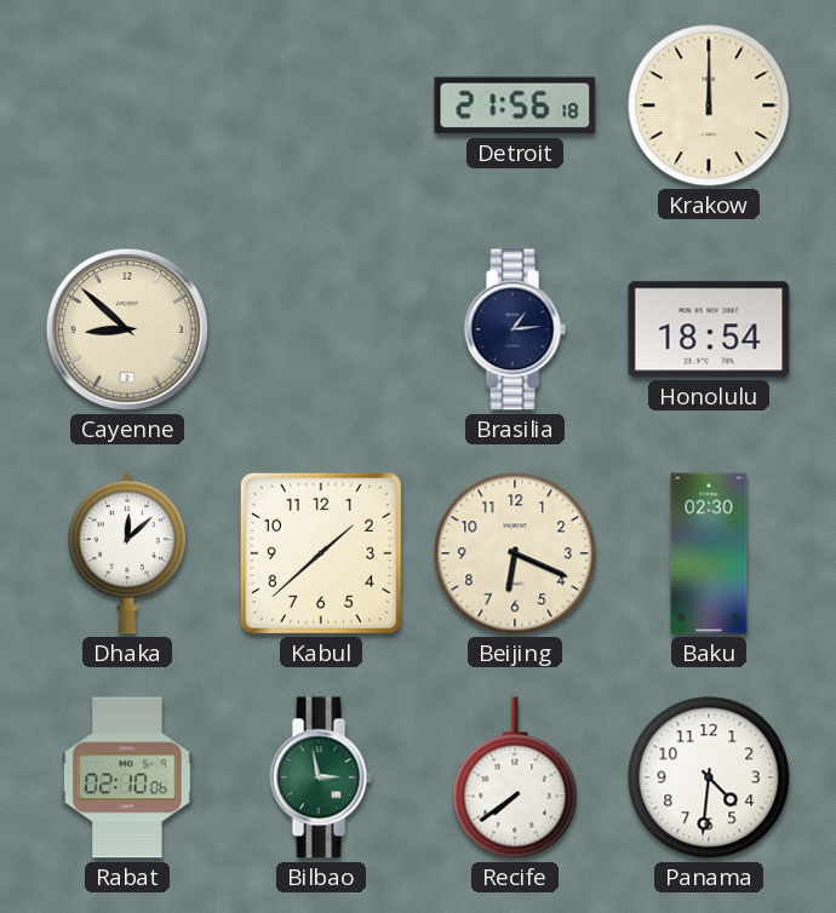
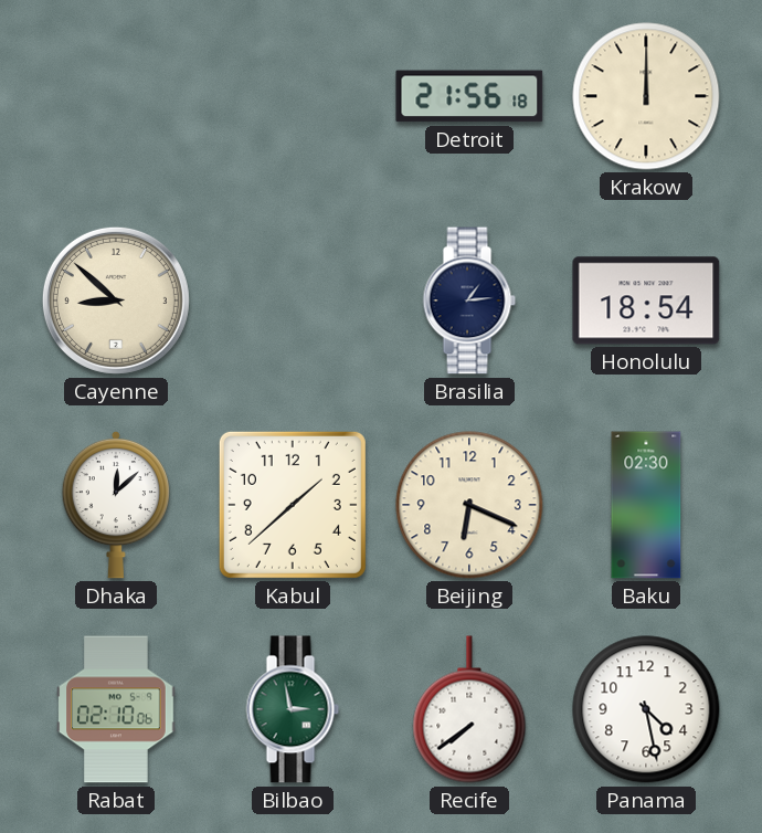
Panama: 4:31 -> 4:28
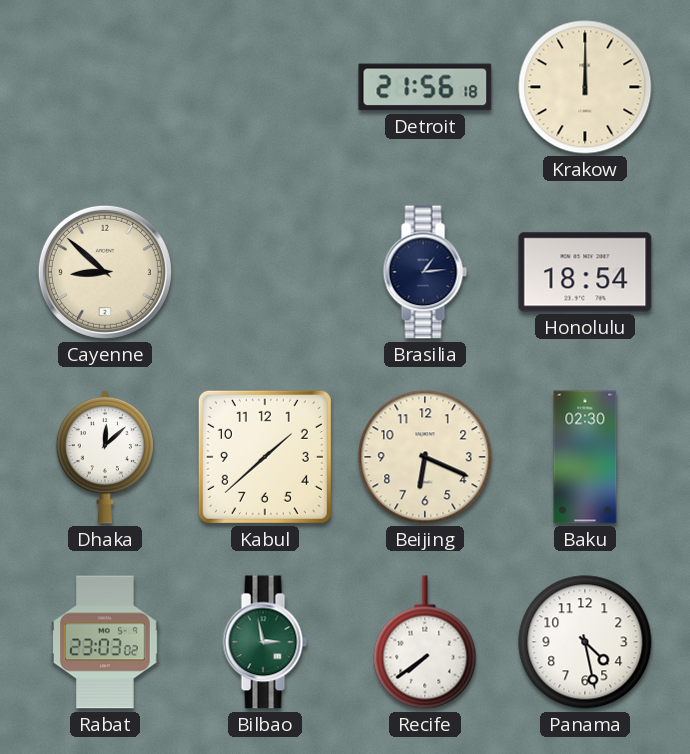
Rabat: 02:10 -> 23:03
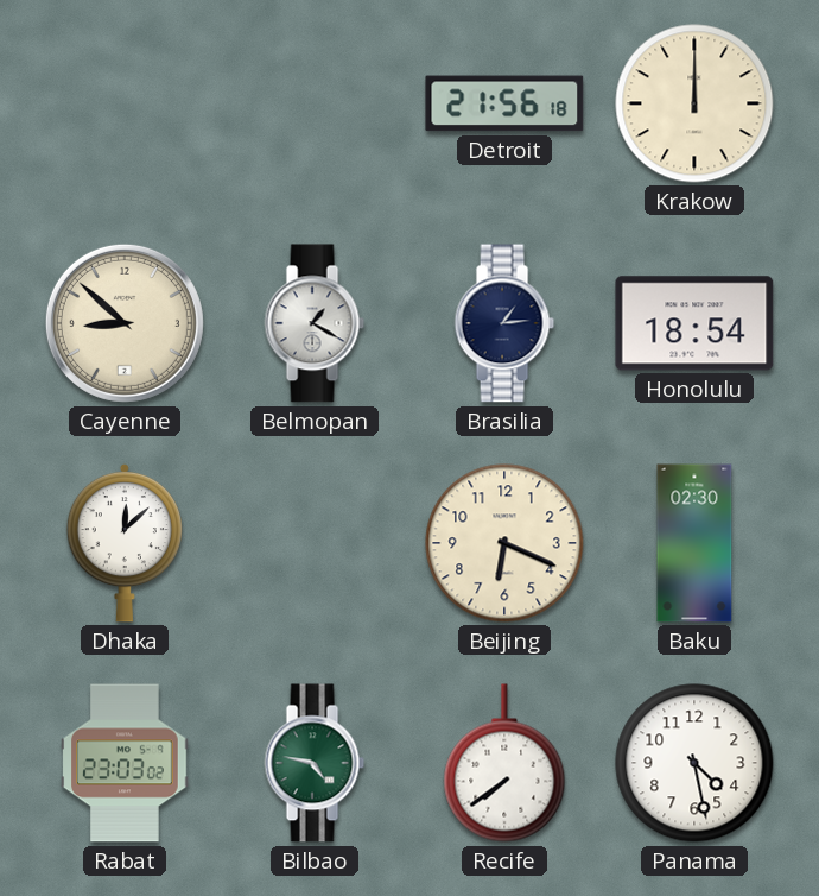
Belmopan: none -> 1:20
Kabul: 1:38 -> none
Bilbao: 2:58 -> 4:47
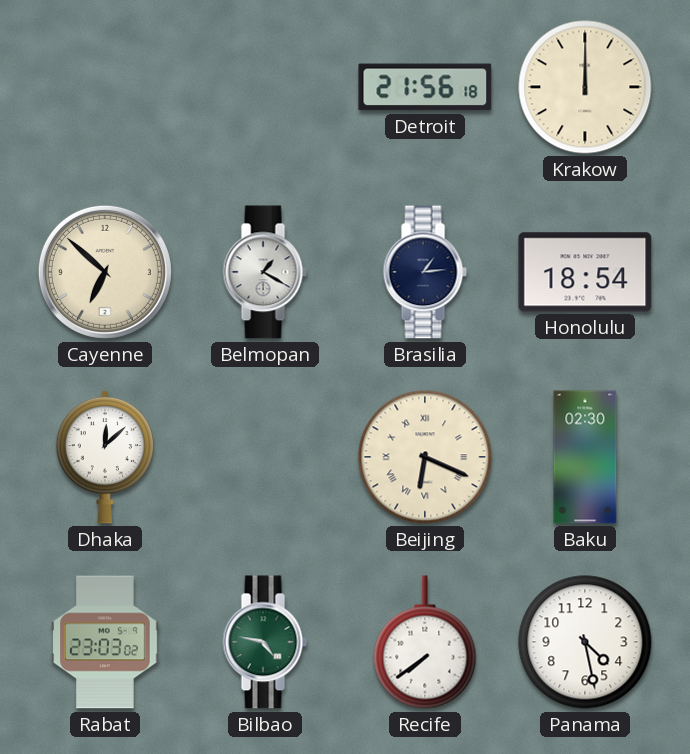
Cayenne: 8:52 -> 6:52
Beijing numerals: Arabic -> Roman
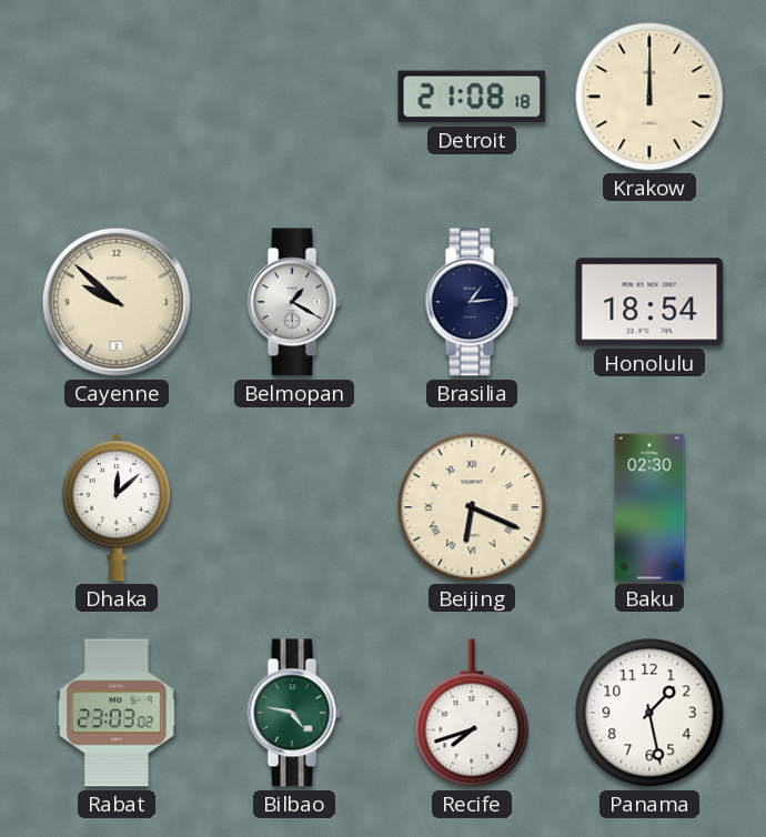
Detroit: 21:56 -> 21:08
Cayenne: 6:52 -> 9:52
Recife: 7:39 -> 7:42
Panama: 4:28 -> 1:28
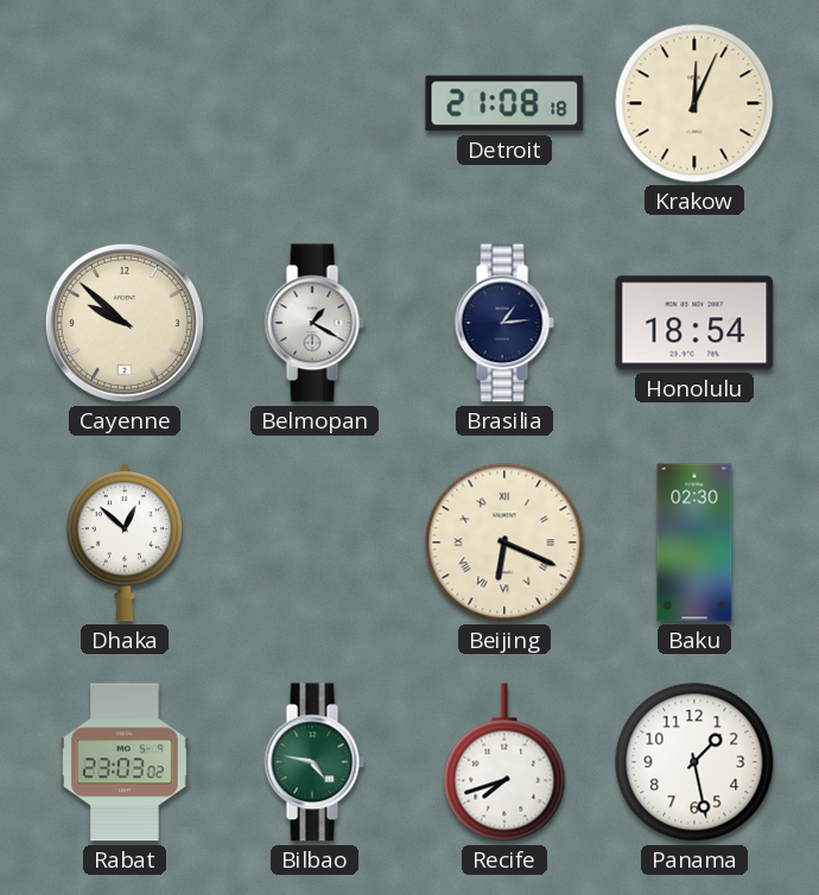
Krakow: 12:00 -> 12:04
Dhaka: 12:08 -> 12:52
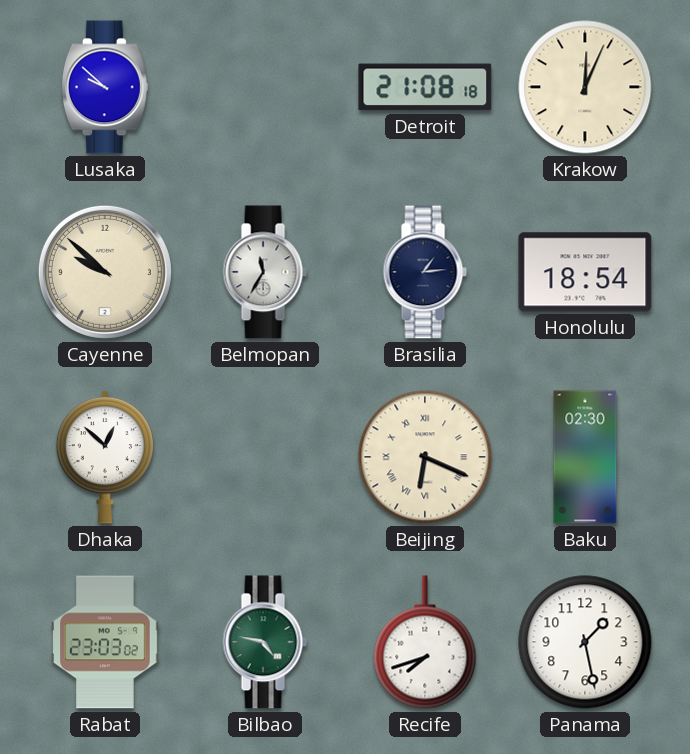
Lusaka: none -> 9:52
Belmopan: 1:20 -> 11:35
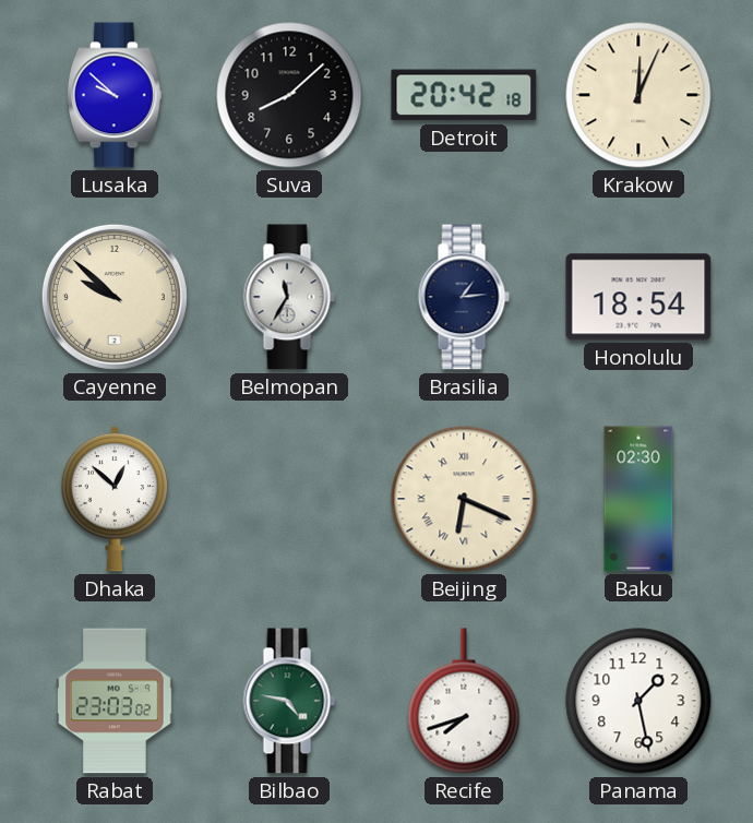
Suva: none -> 8:08
Detroit: 21:08 -> 20:42
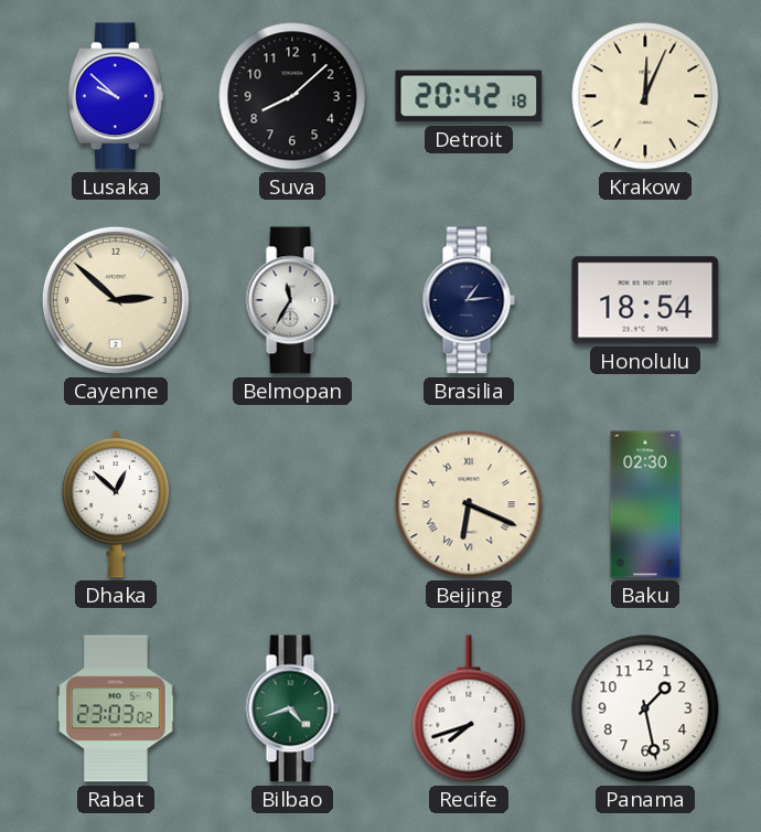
Cayenne: 9:52 -> 2:52
Bilbao: 4:47 -> 4:42
